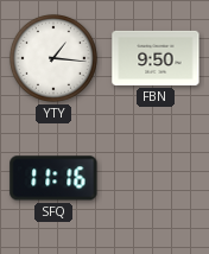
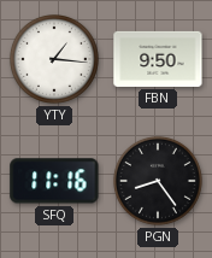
PGN: none -> 8:24
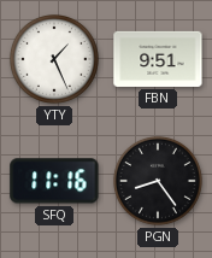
YTY: 1:16 -> 1:26
FBN: 9:50 -> 9:51
